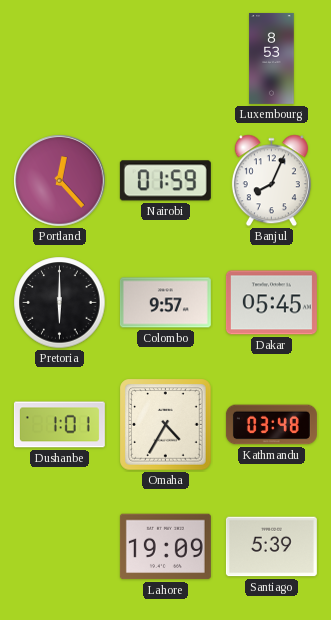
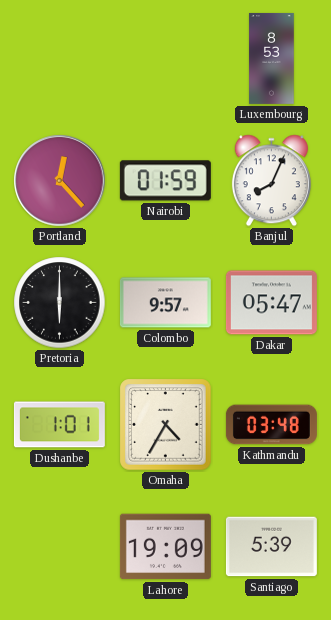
Dakar: 05:45 -> 05:47
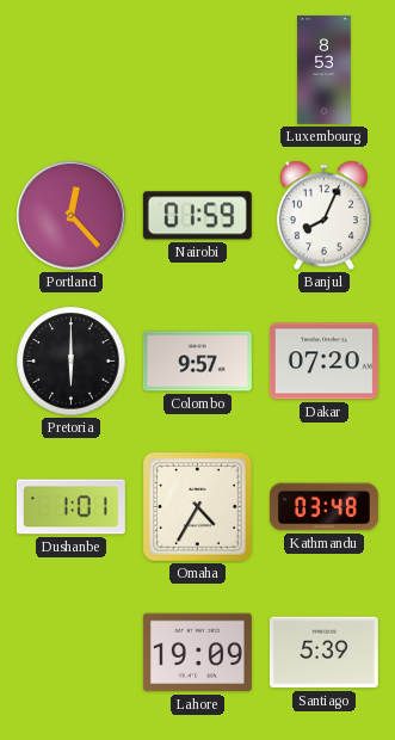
Dakar: 05:47 -> 07:20
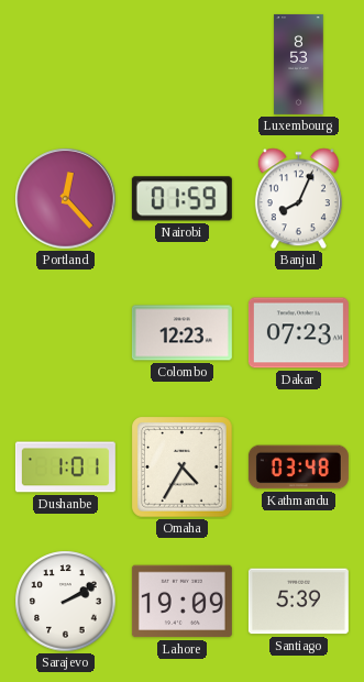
Pretoria: 6:00 -> none
Colombo: 9:57 -> 12:23
Dakar: 07:20 -> 07:23
Sarajevo: none -> 2:10
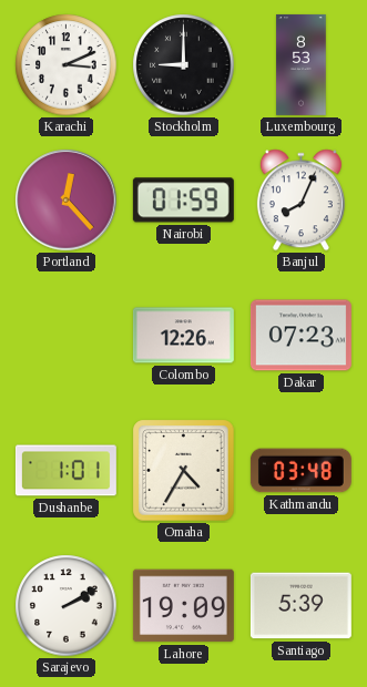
Karachi: none -> 3:11
Stockholm: none -> 9:00
Colombo: 12:23 -> 12:26
